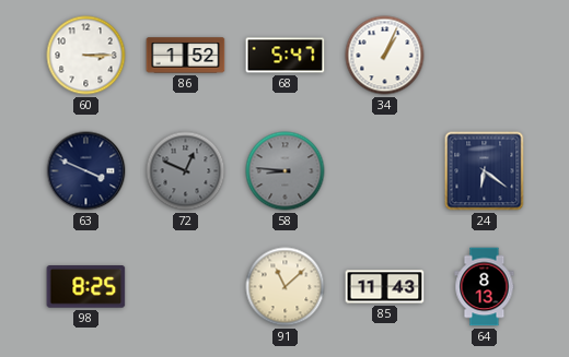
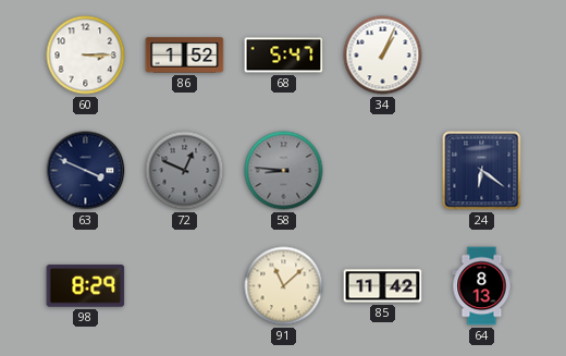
98: 8:25 -> 8:29
85: 11:43 -> 11:42
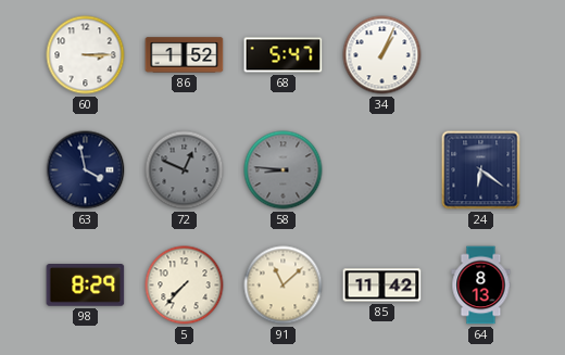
63: 3:49 -> 3:58
5: none -> 7:37
